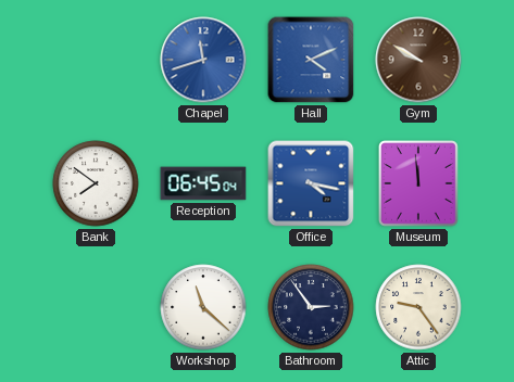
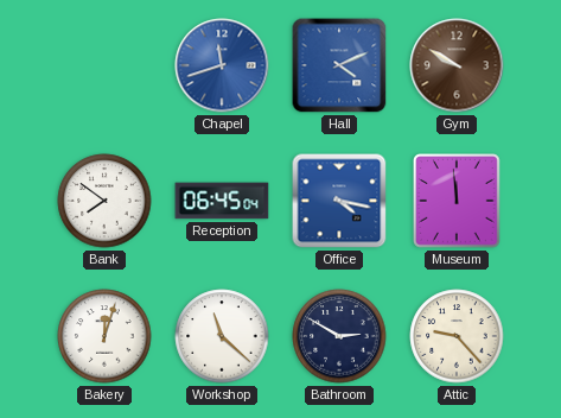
Bakery: none -> 12:03
Bathroom: 2:54 -> 2:50
Attic: 9:24 -> 9:23
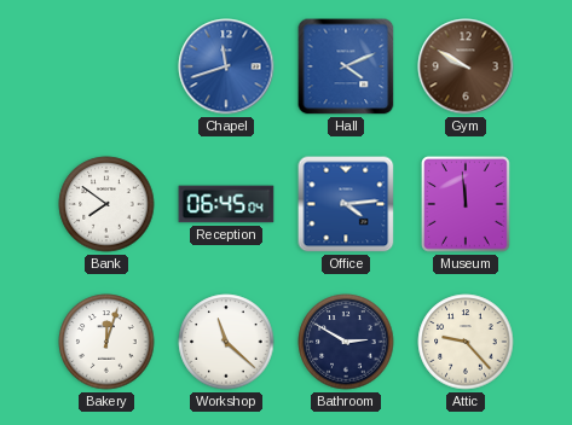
Office: 4:17 -> 4:14
